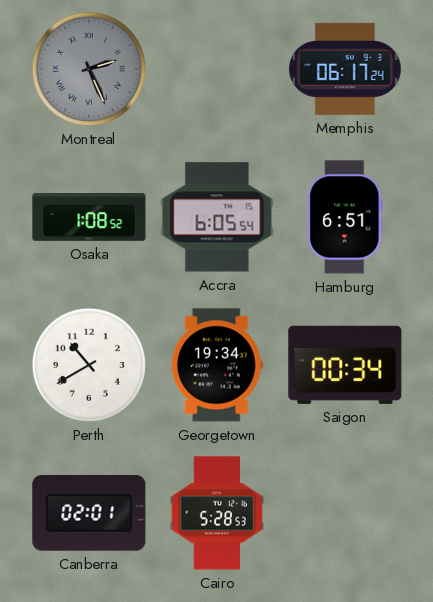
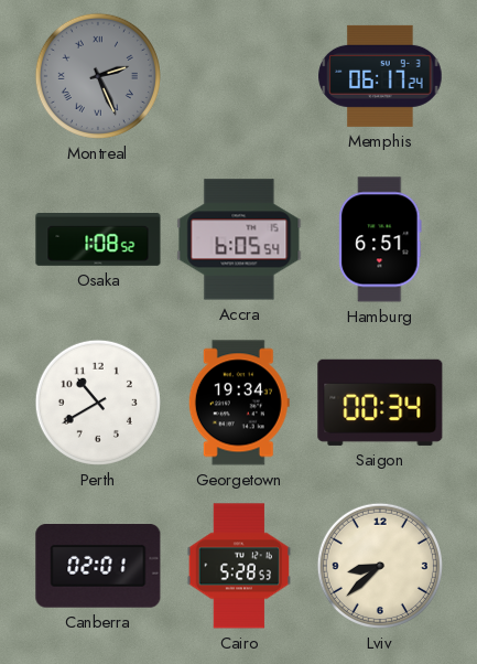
Lviv: none -> 8:38
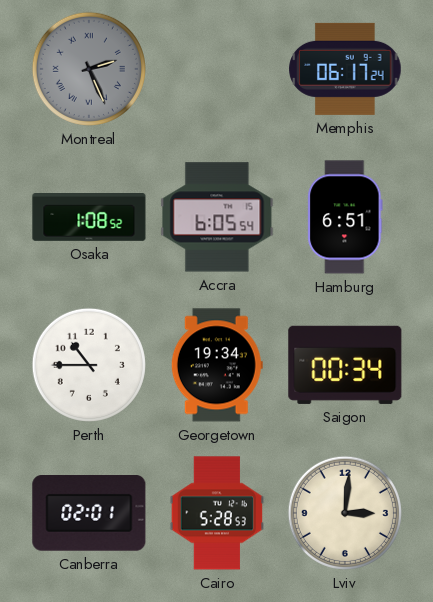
Perth: 10:40 -> 10:45
Lviv: 8:38 -> 3:01
